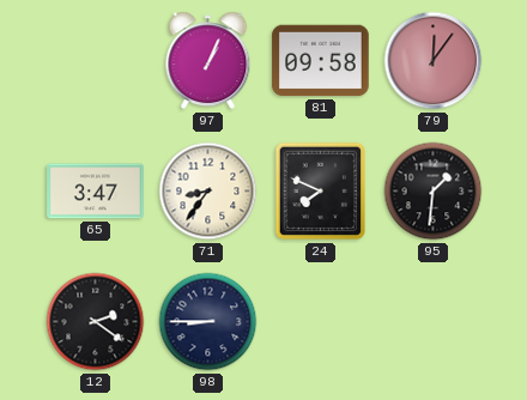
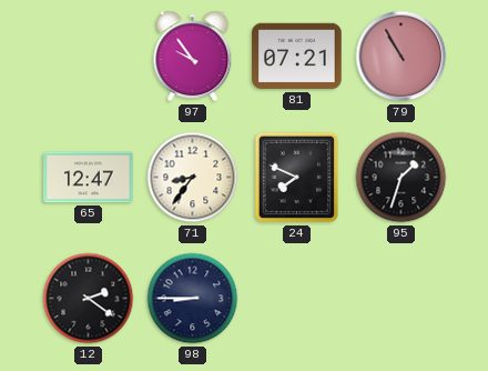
97: 1:04 -> 9:54
81: 09:58 -> 07:21
79: 12:06 -> 10:55
65: 3:47 -> 12:47
95: 1:31 -> 1:33
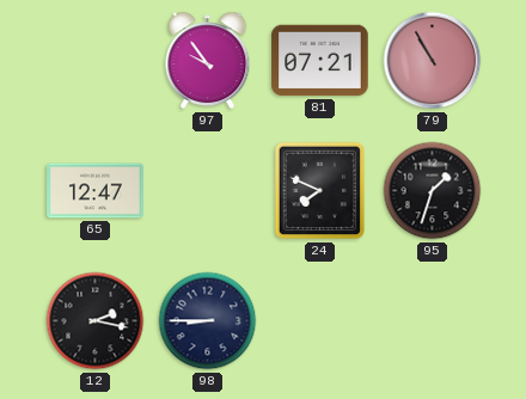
71: 8:36 -> none
12: 2:21 -> 2:17
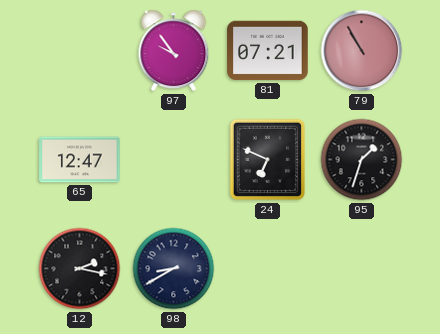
24: 7:49 -> 6:49
98: 8:45 -> 8:40
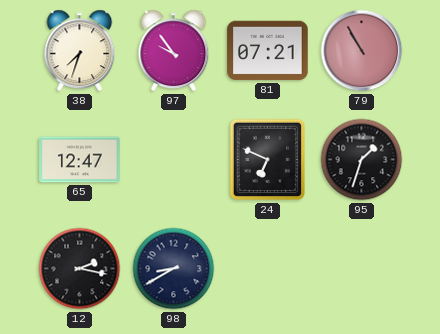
38: none -> 7:33
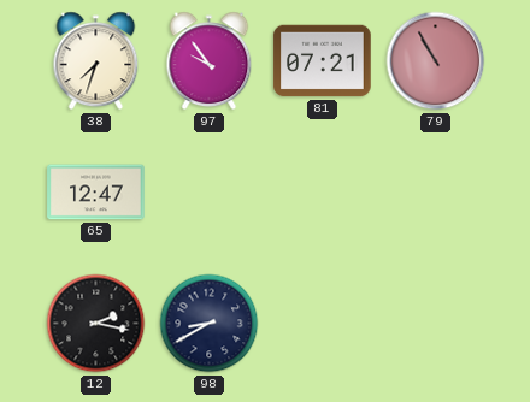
24: 6:49 -> none
95: 1:33 -> none
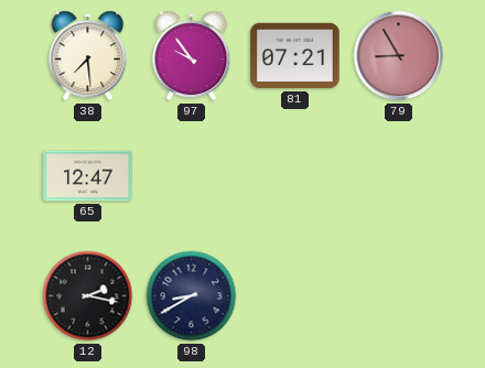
38: 7:33 -> 7:29
79: 10:55 -> 8:55
